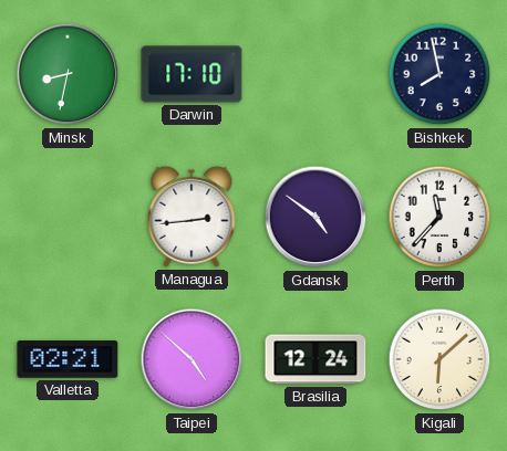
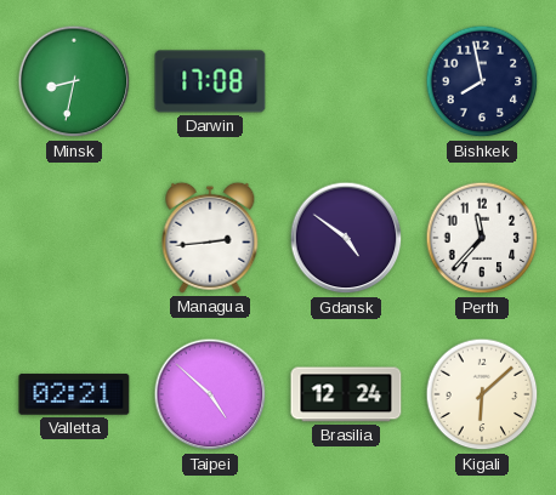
Darwin: 17:10 -> 17:08
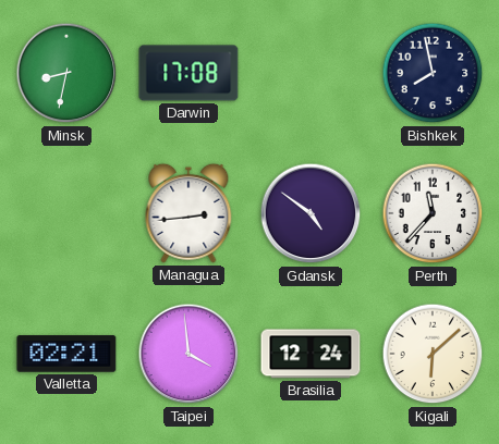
Taipei: 4:52 -> 3:59
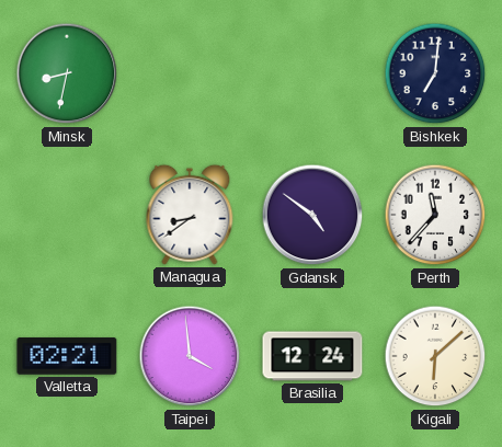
Darwin: 17:08 -> none
Bishkek: 7:58 -> 7:01
Managua: 2:44 -> 8:39
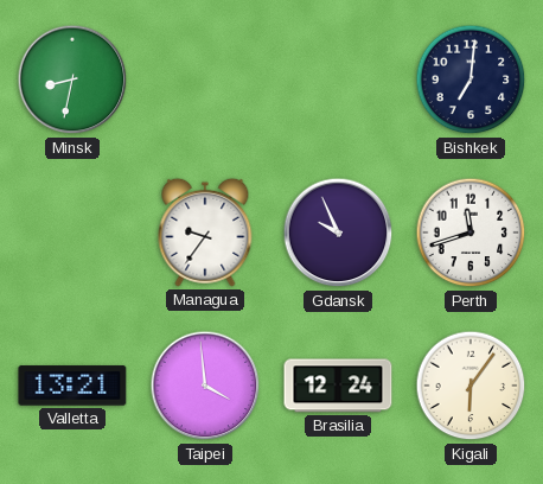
Managua: 8:39 -> 9:36
Gdansk: 4:51 -> 9:56
Perth: 11:37 -> 11:42
Valletta: 02:21 -> 13:21
Kigali: 6:08 -> 6:06
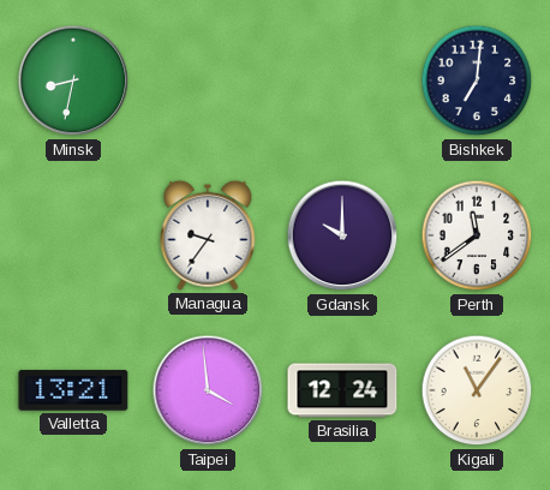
Gdansk: 9:56 -> 10:00
Perth: 11:42 -> 11:39
Kigali: 6:06 -> 11:06
